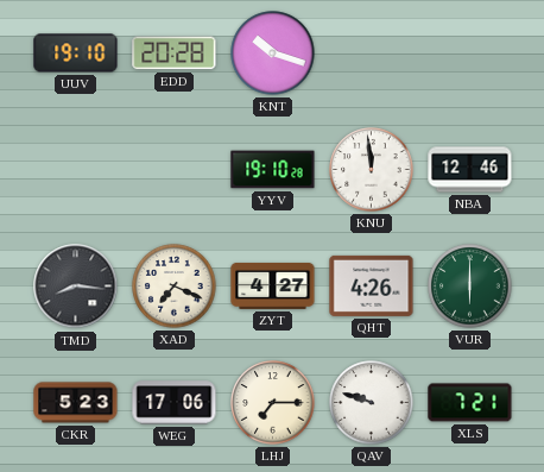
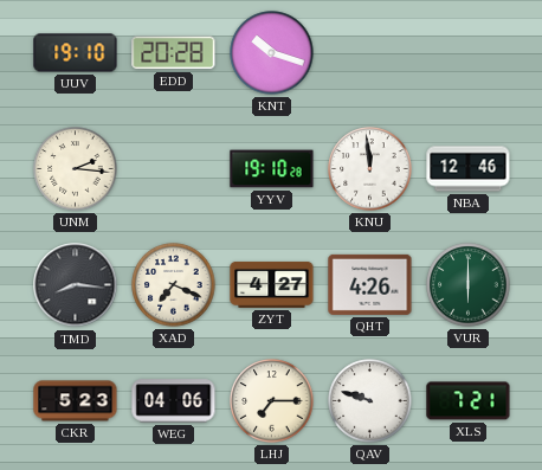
UNM: none -> 2:16
WEG: 17:06 -> 04:06
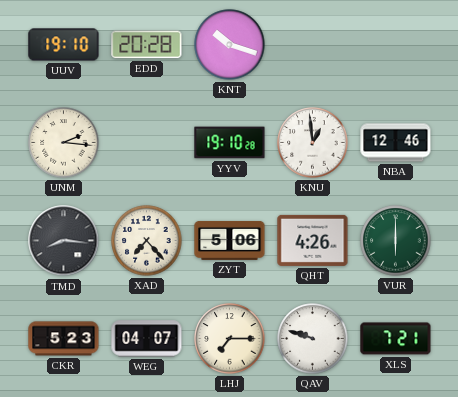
KNU: 11:59 -> 12:59
XAD: 7:19 -> 7:23
ZYT: 4:27 -> 5:06
WEG: 04:06 -> 04:07
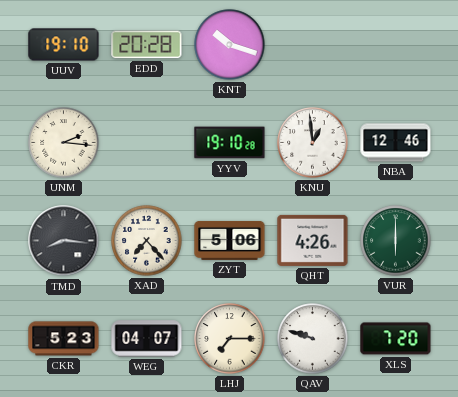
XLS: 7:21 -> 7:20
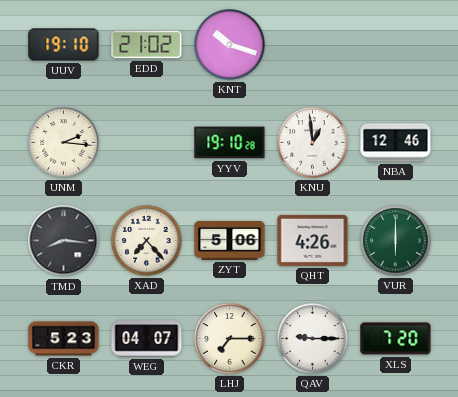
EDD: 20:28 -> 21:02
QAV: 9:48 -> 9:15
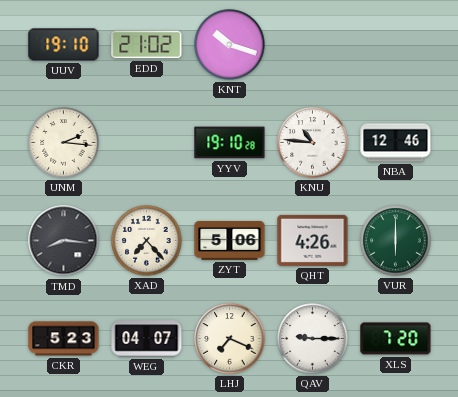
KNU: 12:59 -> 10:46
LHJ: 7:15 -> 7:19
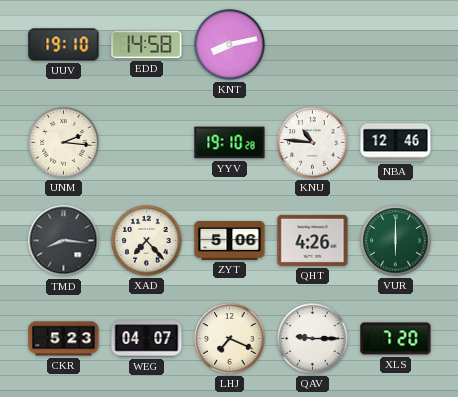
EDD: 21:02 -> 14:58
KNT: 10:18 -> 8:13
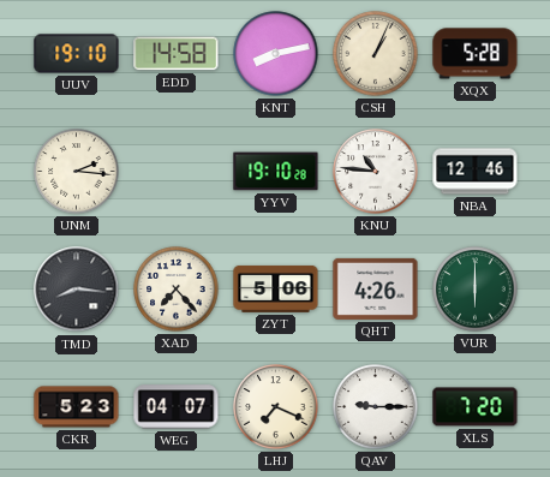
CSH: none -> 1:04
XQX: none -> 5:28
